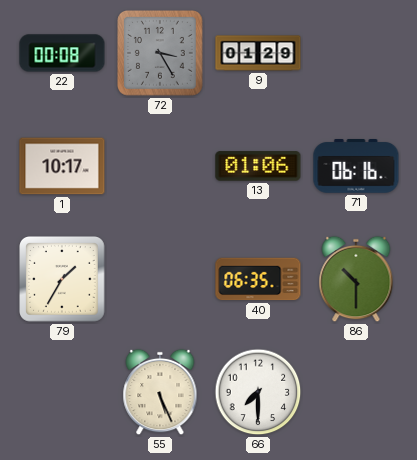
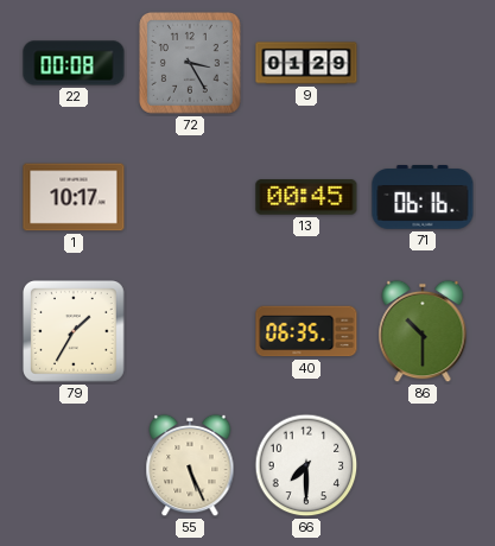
13: 01:06 -> 00:45
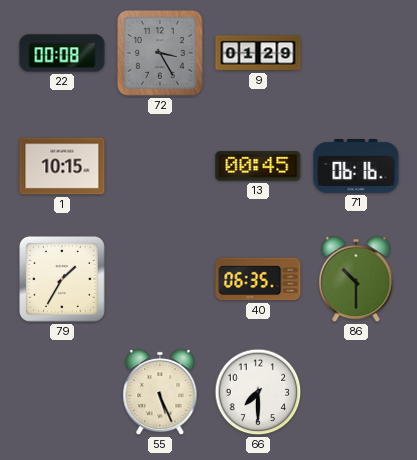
1: 10:17 -> 10:15
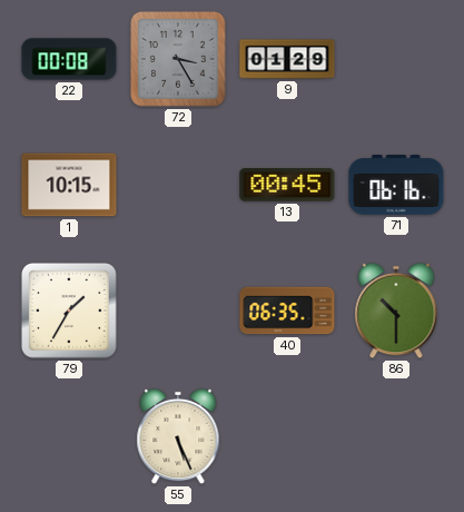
66: 7:30 -> none
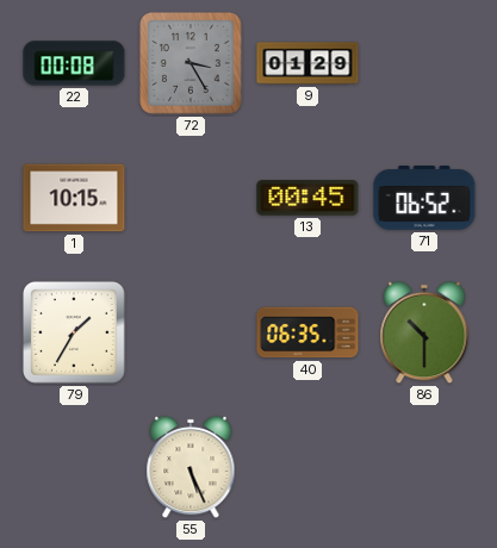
71: 06:16 -> 06:52
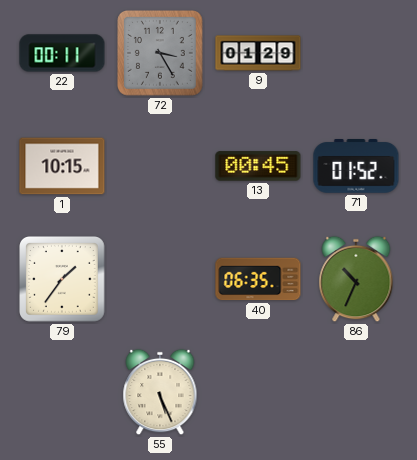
22: 00:08 -> 00:11
71: 06:52 -> 01:52
79: 1:35 -> 1:36
86: 10:30 -> 10:34
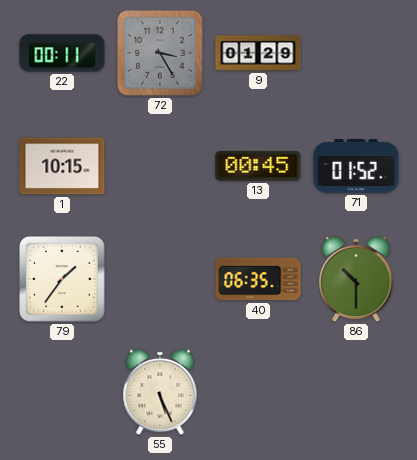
86: 10:34 -> 10:30
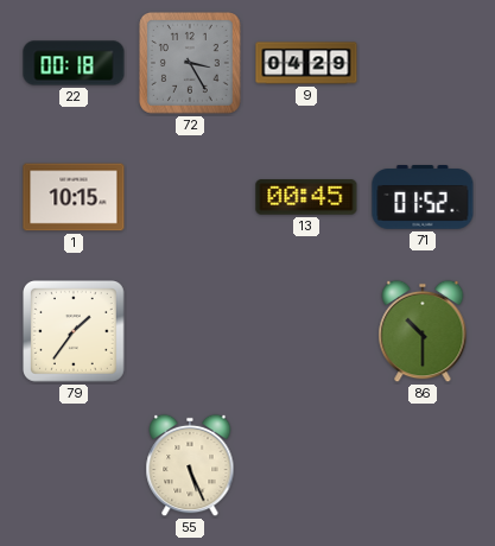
22: 00:11 -> 00:18
9: 01:29 -> 04:29
40: 06:35 -> none
